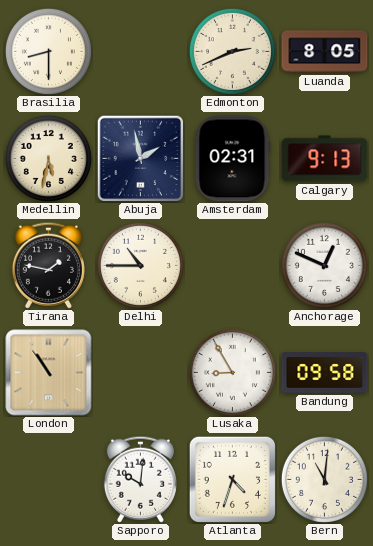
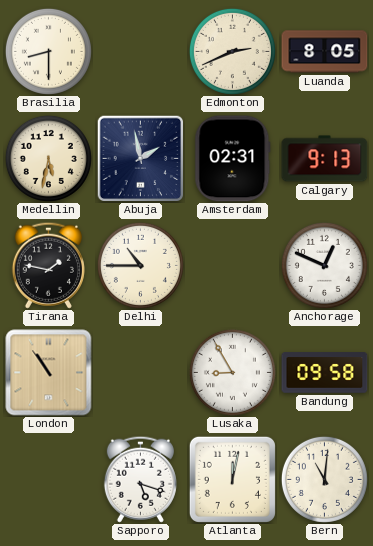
Sapporo: 10:01 -> 5:18
Atlanta: 4:33 -> 12:02
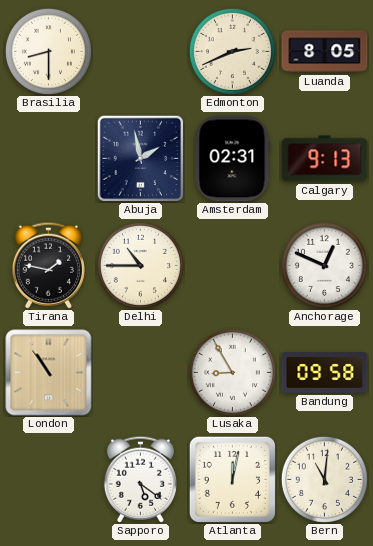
Medellin: 5:32 -> none
Sapporo: 5:18 -> 5:21
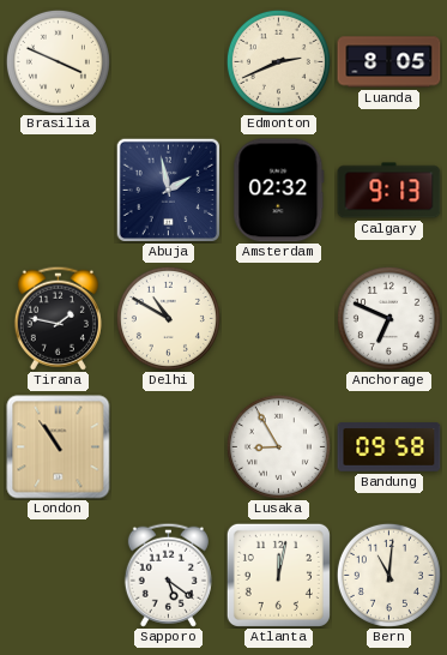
Brasilia: 8:30 -> 3:49
Amsterdam: 02:31 -> 02:32
Delhi: 10:45 -> 10:50
Anchorage: 12:49 -> 6:49
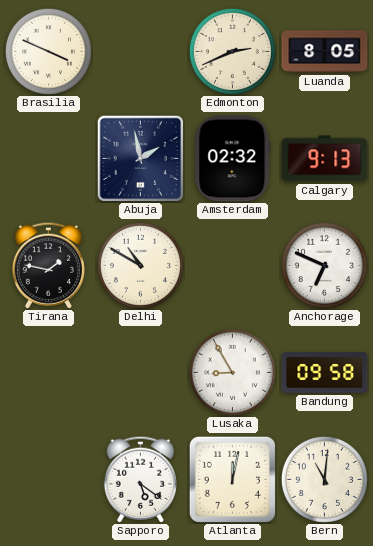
London: 10:54 -> none
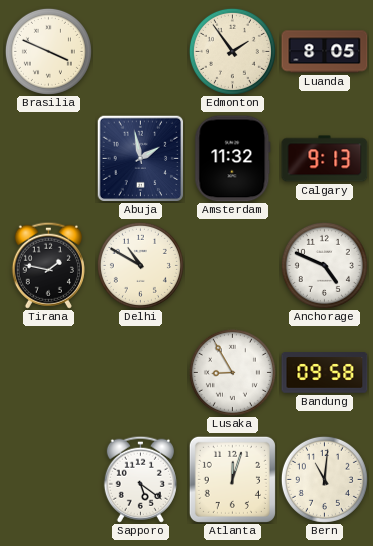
Edmonton: 2:41 -> 1:54
Amsterdam: 02:32 -> 11:32
Anchorage: 6:49 -> 4:49
Atlanta: 12:02 -> 12:03
